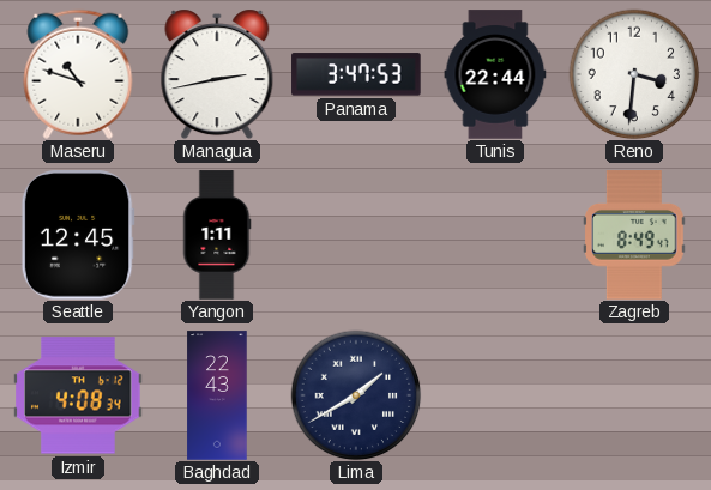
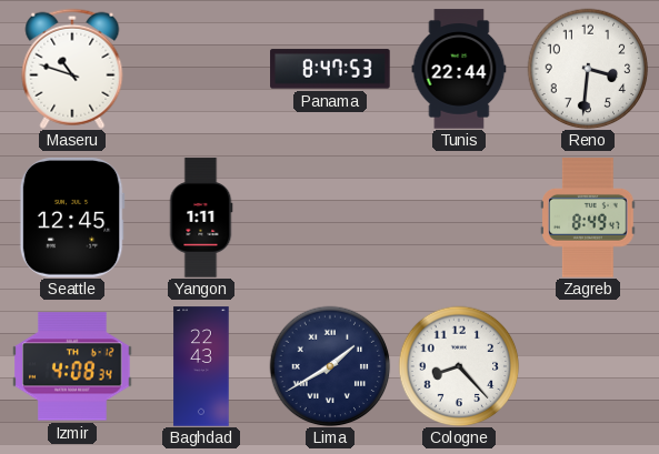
Managua: 2:43 -> none
Panama: 3:47 -> 8:47
Cologne: none -> 8:23
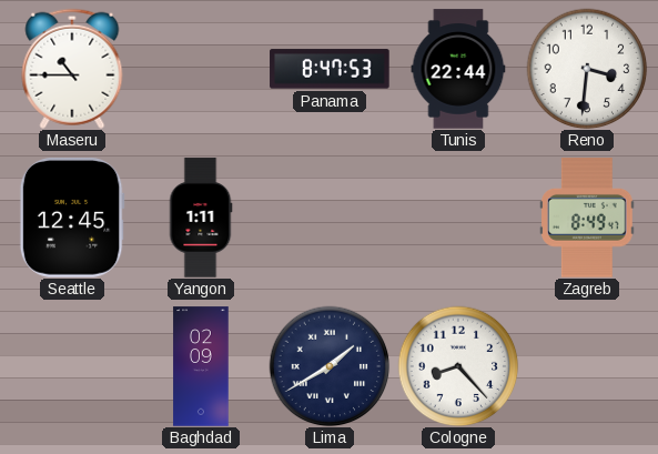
Maseru: 10:48 -> 10:45
Izmir: 4:08 -> none
Baghdad: 22:43 -> 02:09
